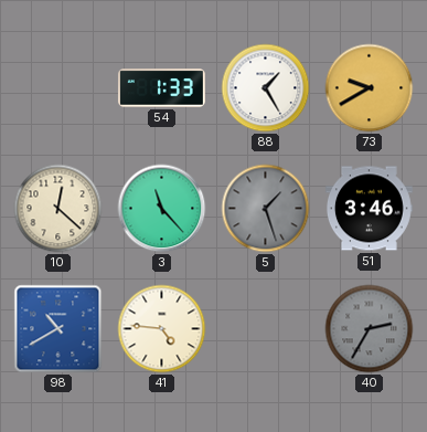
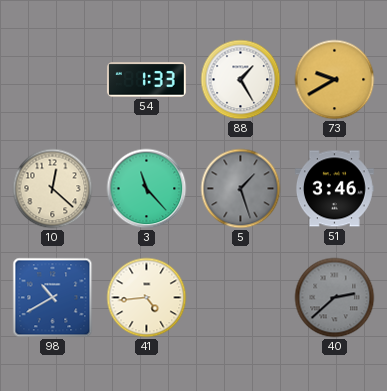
41: 4:46 -> 4:44
40: 2:35 -> 2:38
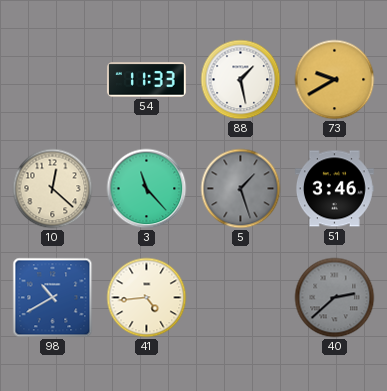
54: 1:33 -> 11:33
88: 1:25 -> 1:28
